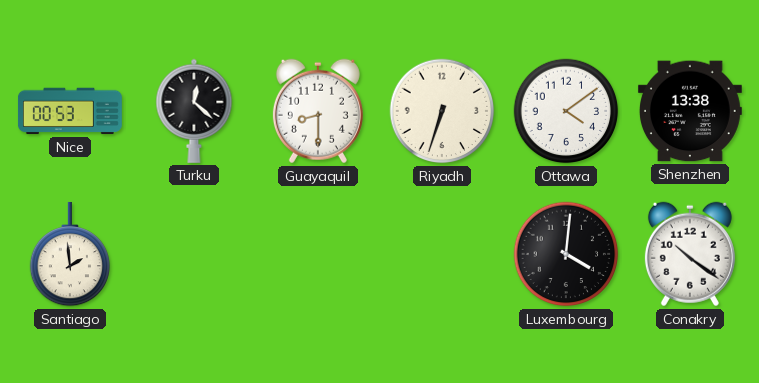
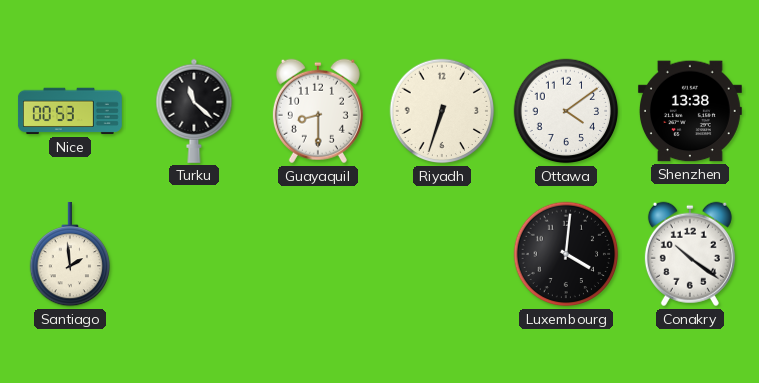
Turku: 12:22 -> 11:22
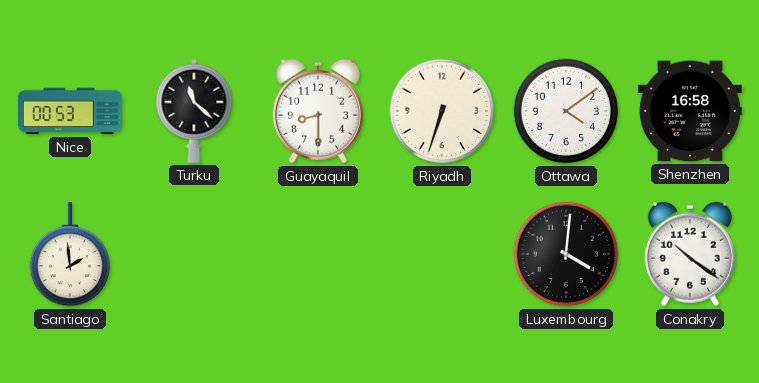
Shenzhen: 13:38 -> 16:58
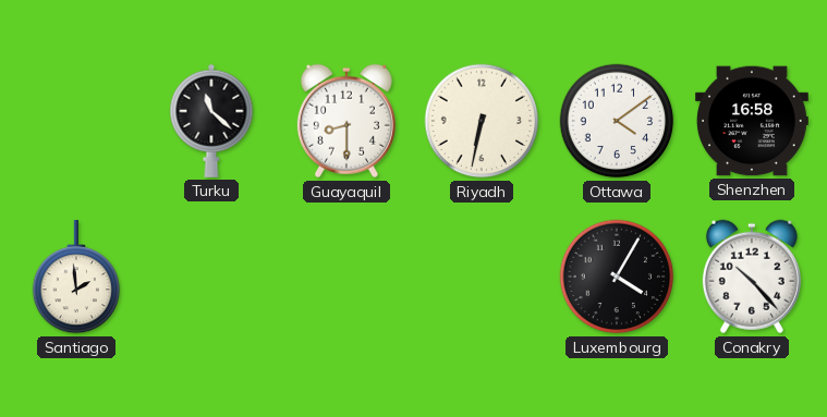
Nice: 00:53 -> none
Riyadh: 6:33 -> 6:32
Luxembourg: 4:01 -> 4:05
Conakry: 10:21 -> 10:23
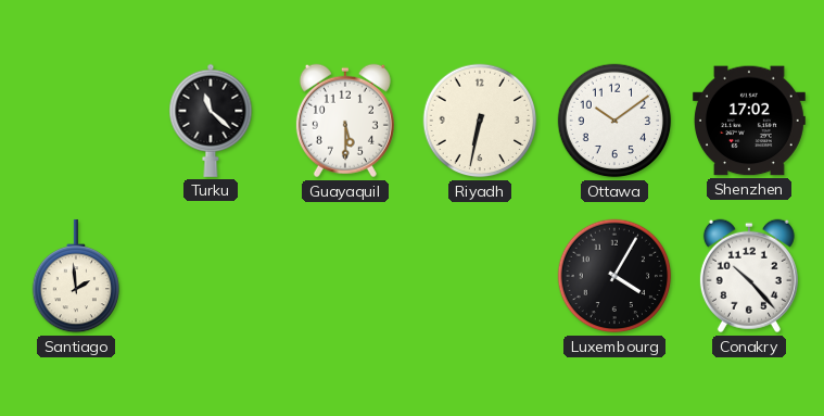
Guayaquil: 8:30 -> 5:30
Ottawa: 4:09 -> 10:09
Shenzhen: 16:58 -> 17:02
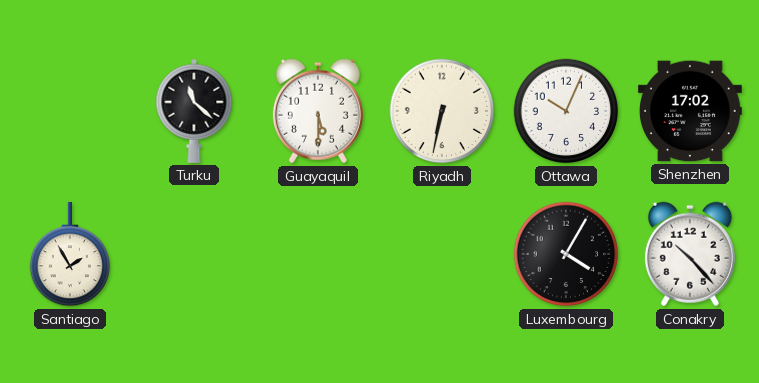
Ottawa: 10:09 -> 10:04
Santiago: 1:59 -> 1:55
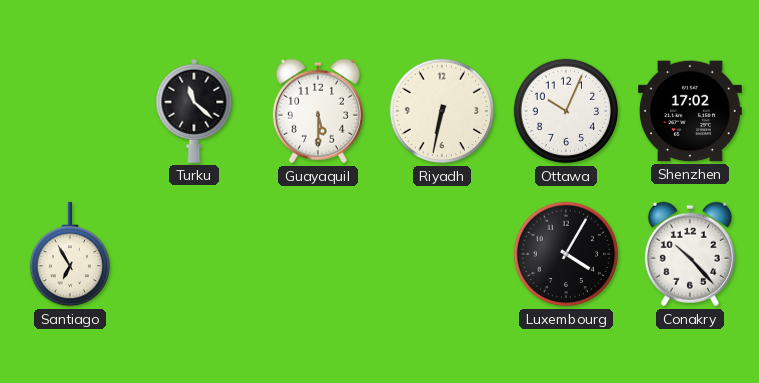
Santiago: 1:55 -> 6:55
